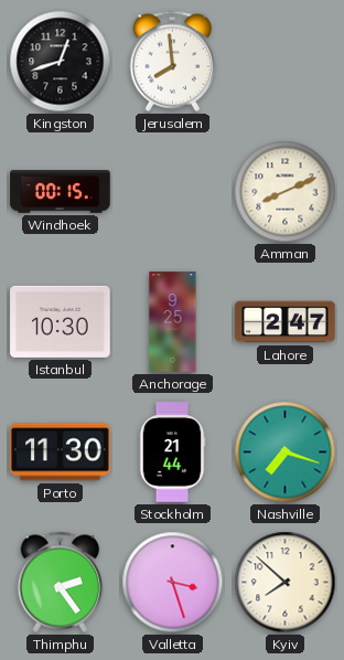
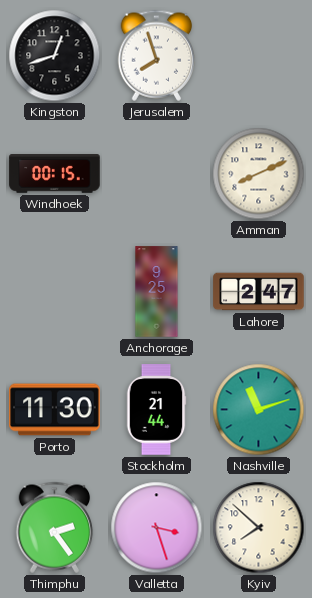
Jerusalem: 7:59 -> 7:57
Istanbul: 10:30 -> none
Nashville: 7:18 -> 11:12
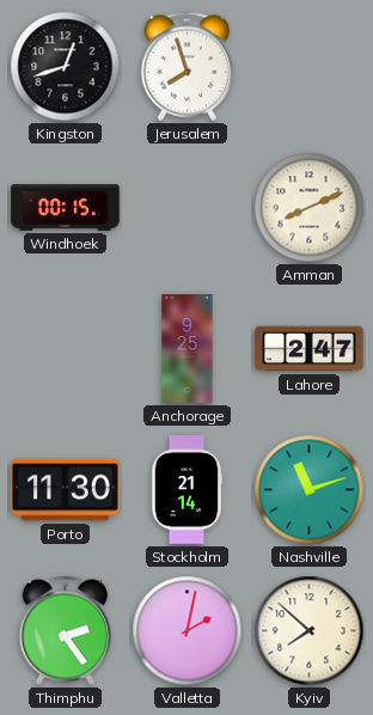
Stockholm: 21:44 -> 21:14
Valletta: 3:27 -> 2:02
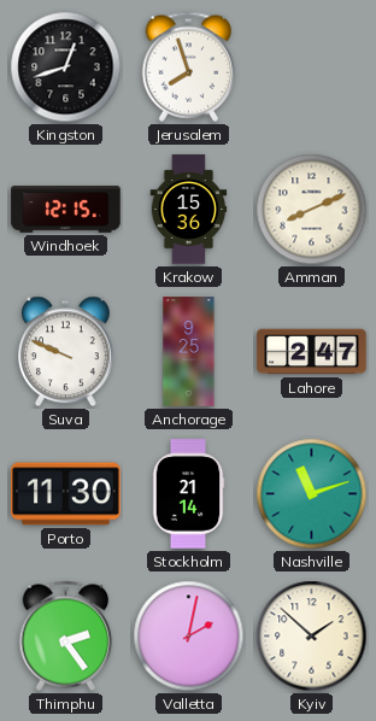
Windhoek: 00:15 -> 12:15
Krakow: none -> 15:36
Suva: none -> 9:49
Kyiv: 7:52 -> 1:52
